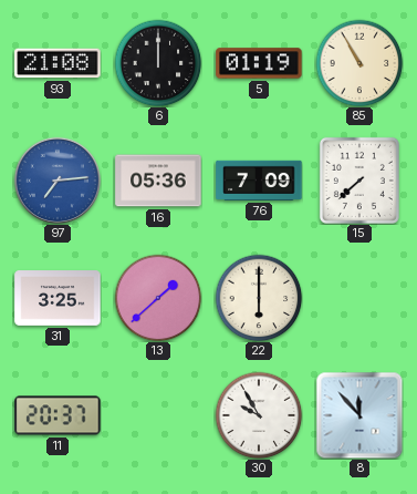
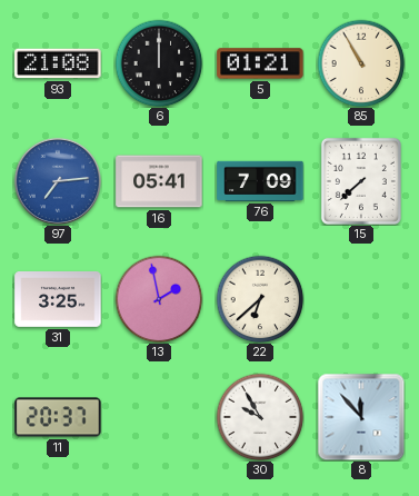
5: 01:19 -> 01:21
16: 05:36 -> 05:41
13: 1:38 -> 1:58
22: 6:00 -> 6:38
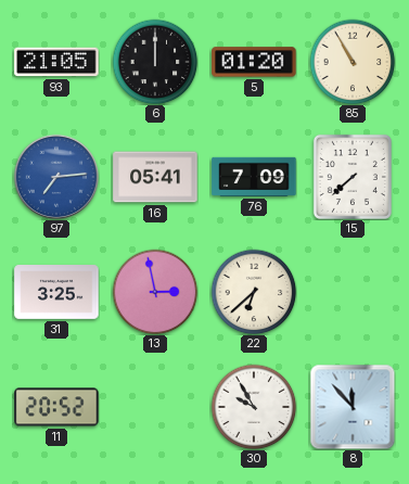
93: 21:08 -> 21:05
5: 01:21 -> 01:20
13: 1:58 -> 2:58
11: 20:37 -> 20:52
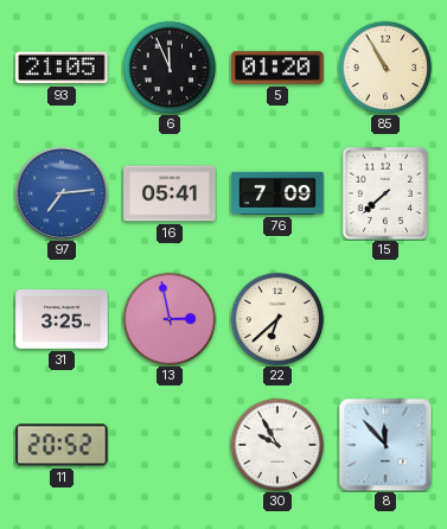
6: 12:00 -> 11:56
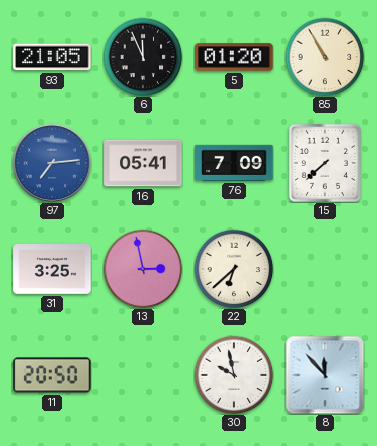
11: 20:52 -> 20:50
30: 9:55 -> 9:58
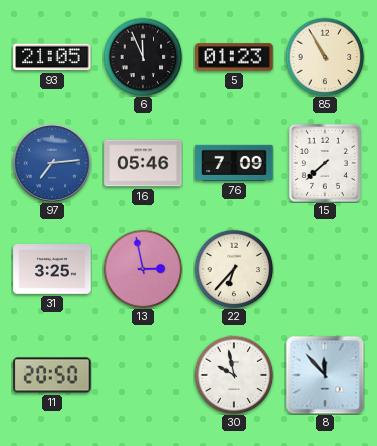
5: 01:20 -> 01:23
16: 05:41 -> 05:46
22: 6:38 -> 6:37
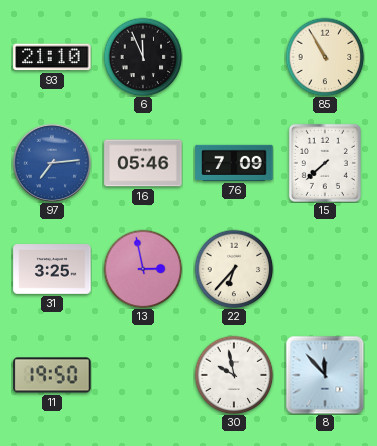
93: 21:05 -> 21:10
5: 01:23 -> none
11: 20:50 -> 19:50
